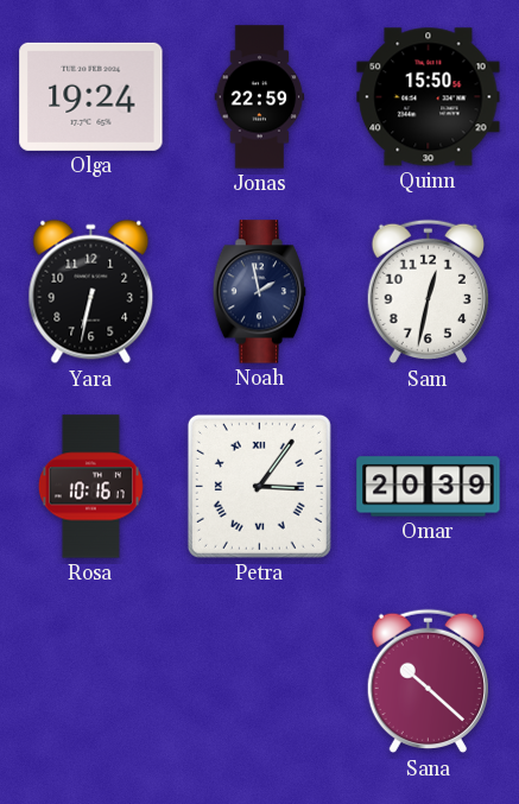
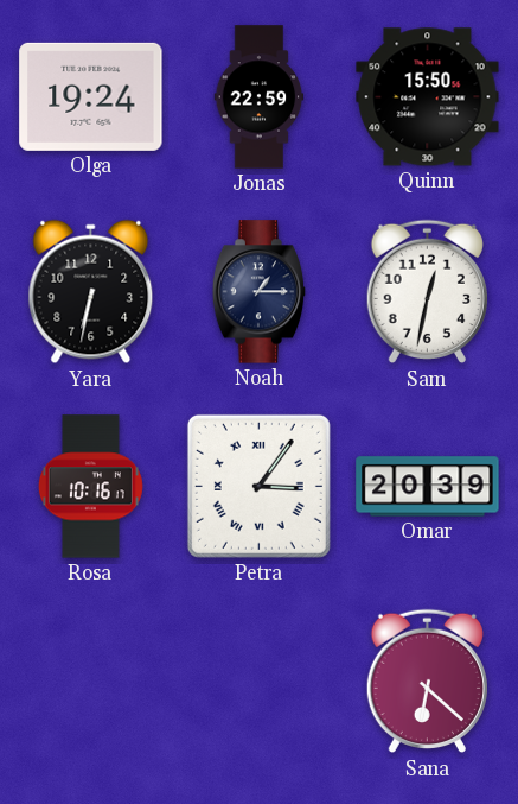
Noah: 1:58 -> 1:15
Sana: 10:22 -> 6:22
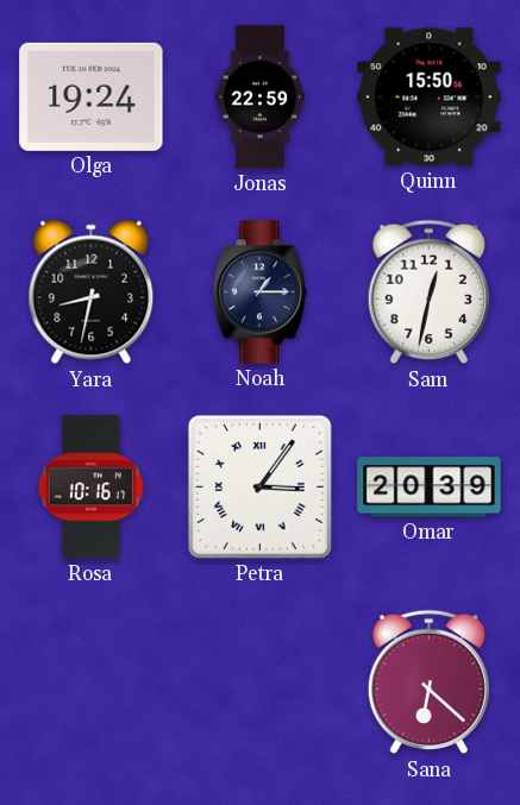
Yara: 6:32 -> 8:32
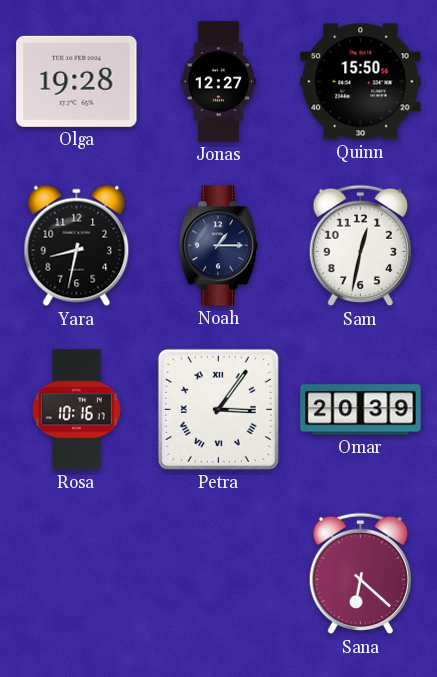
Olga: 19:24 -> 19:28
Jonas: 22:59 -> 12:27
